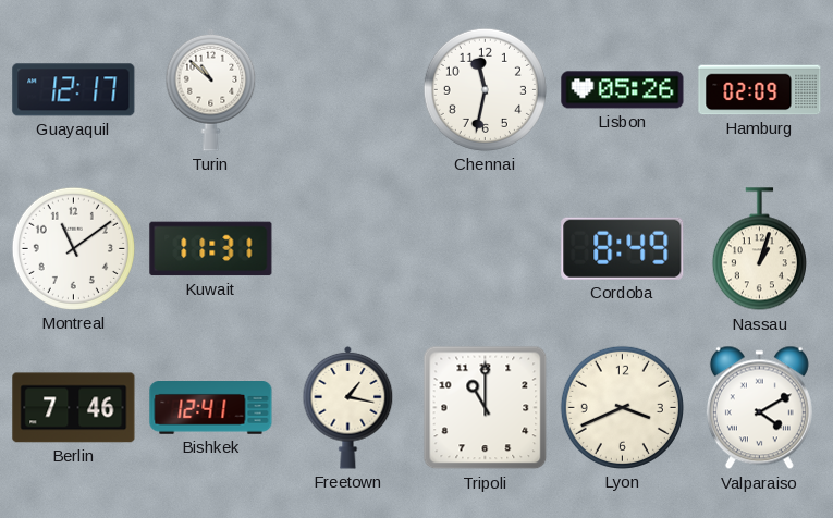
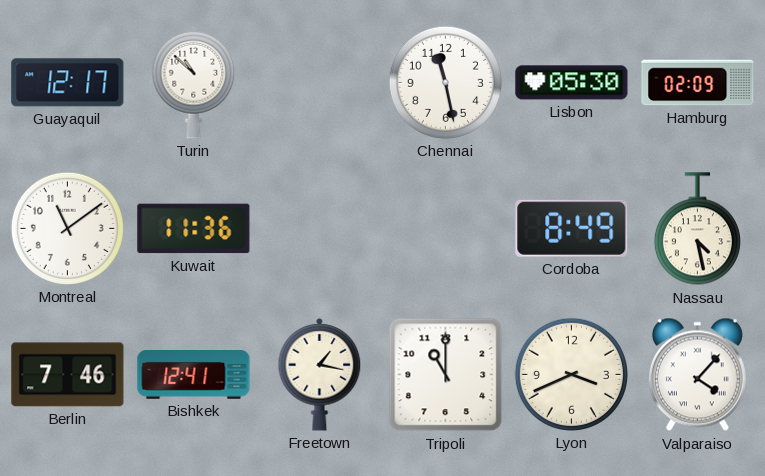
Chennai: 11:32 -> 11:28
Lisbon: 05:26 -> 05:30
Kuwait: 11:31 -> 11:36
Nassau: 1:03 -> 4:28
Valparaiso: 4:10 -> 4:07
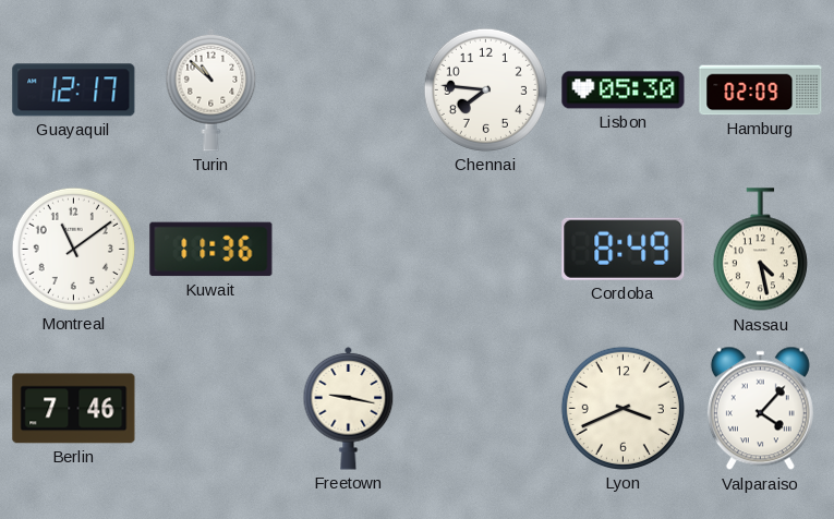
Chennai: 11:28 -> 7:46
Bishkek: 12:41 -> none
Freetown: 1:17 -> 9:17
Tripoli: 11:00 -> none
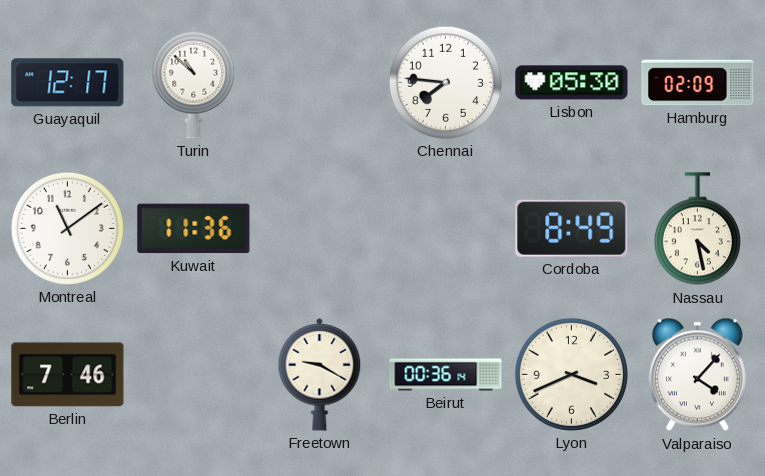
Freetown: 9:17 -> 9:20
Beirut: none -> 00:36
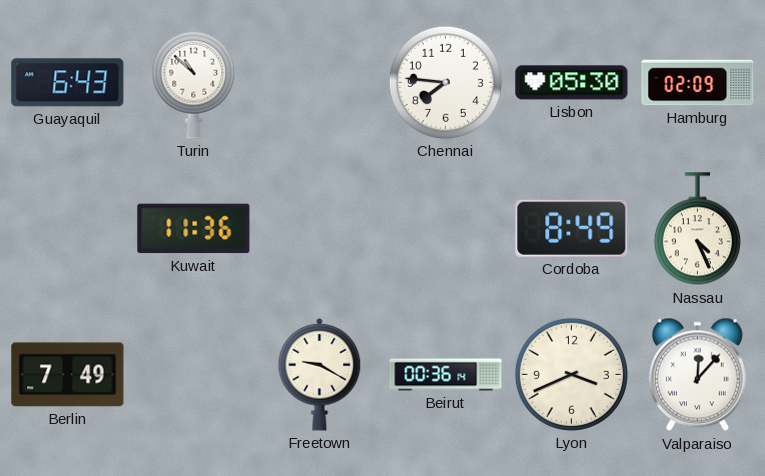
Guayaquil: 12:17 -> 6:43
Montreal: 11:09 -> none
Nassau: 4:28 -> 4:26
Berlin: 7:46 -> 7:49
Valparaiso: 4:07 -> 12:07
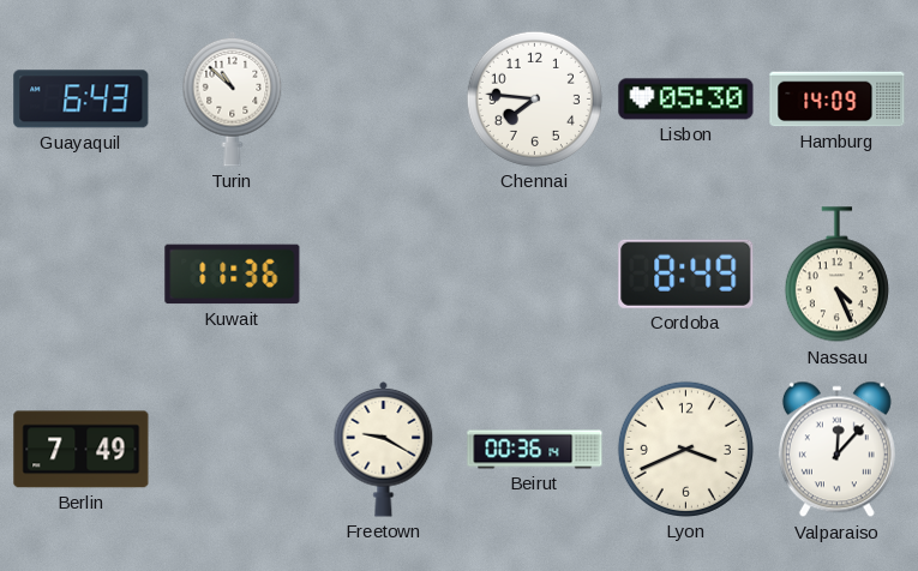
Hamburg: 02:09 -> 14:09
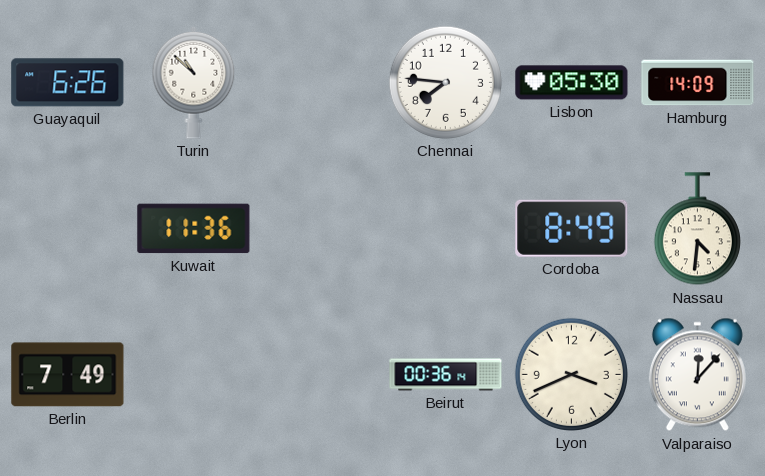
Guayaquil: 6:43 -> 6:26
Nassau: 4:26 -> 4:31
Freetown: 9:20 -> none
